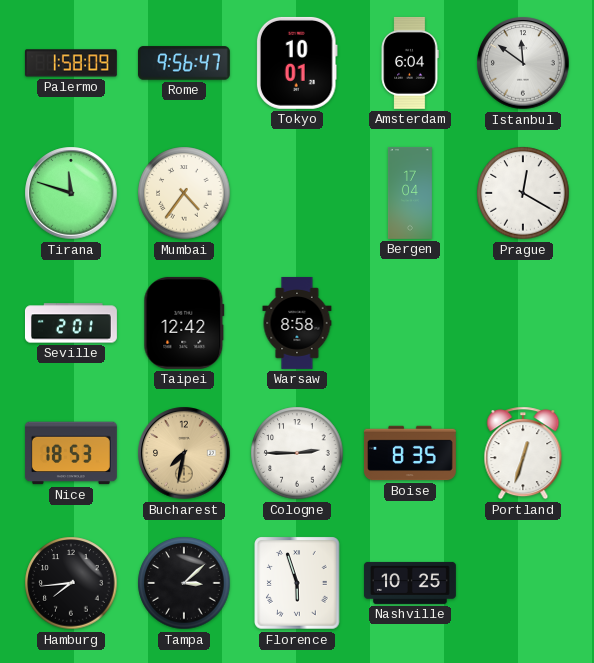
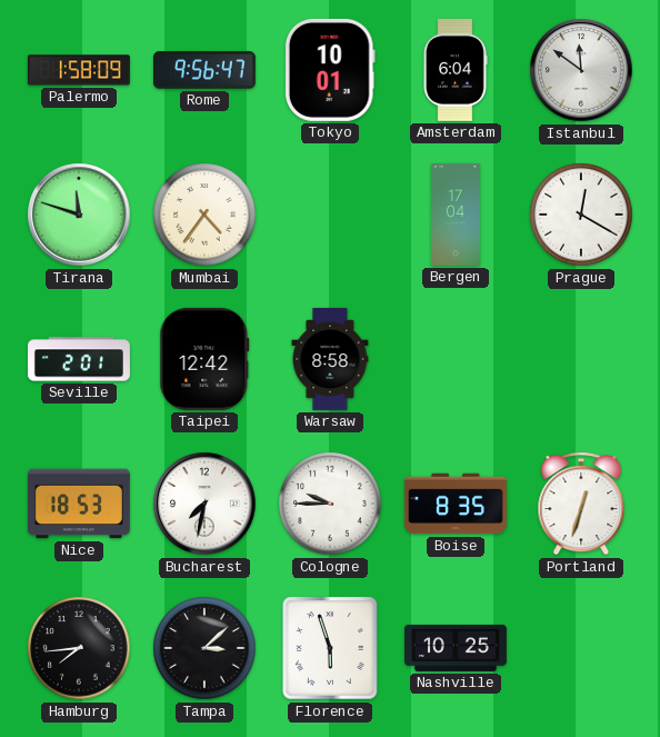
Bucharest dial: champagne -> white
Cologne: 2:45 -> 9:45
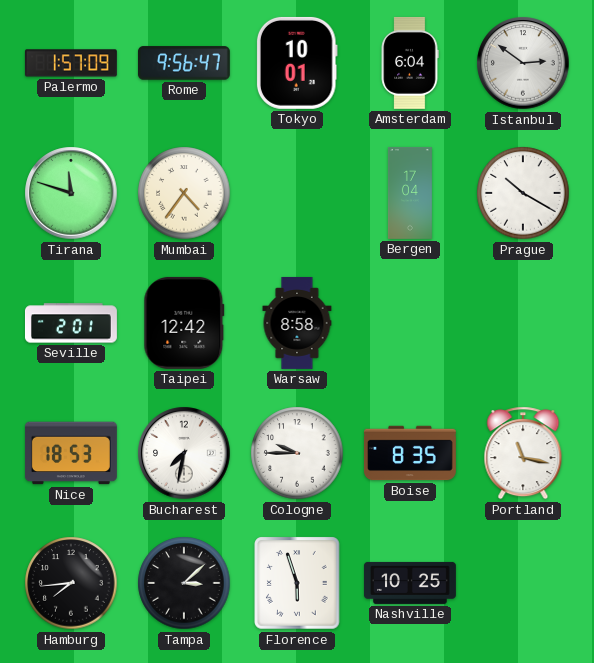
Palermo: 1:58 -> 1:57
Istanbul: 11:51 -> 2:51
Prague: 12:20 -> 10:20
Portland: 12:33 -> 11:17
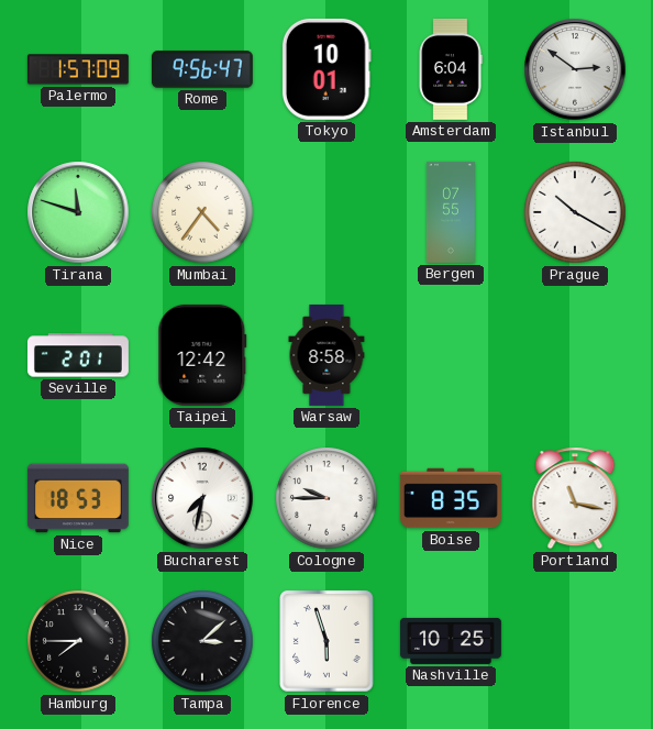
Bergen: 17:04 -> 07:55
Hamburg: 7:44 -> 7:45
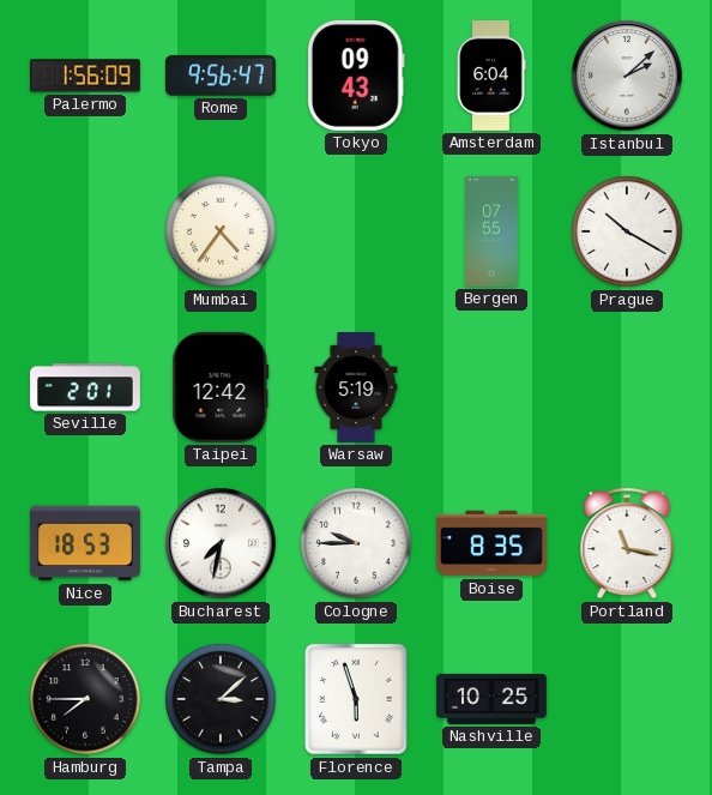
Palermo: 1:57 -> 1:56
Tokyo: 10:01 -> 09:43
Istanbul: 2:51 -> 2:08
Tirana: 11:48 -> none
Warsaw: 8:58 -> 5:19
